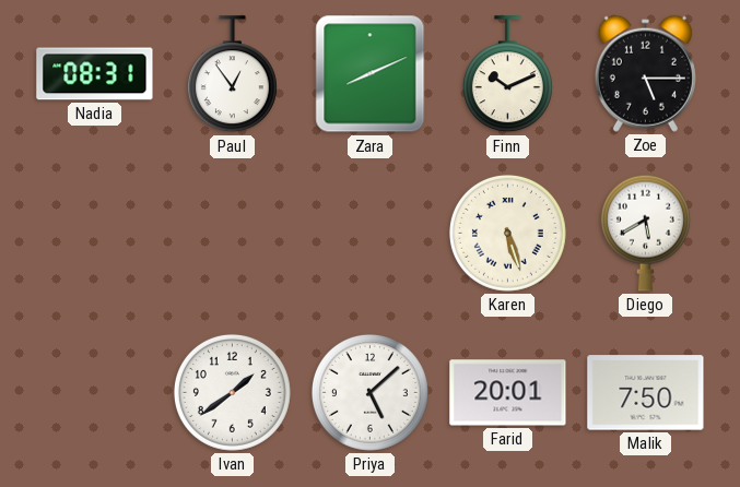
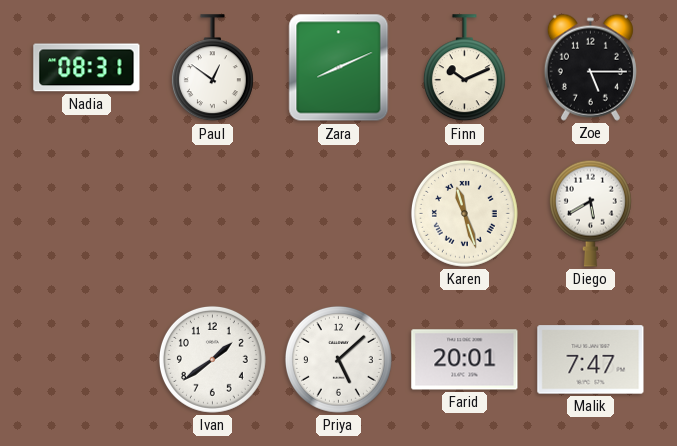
Paul: 12:54 -> 12:51
Karen: 5:27 -> 11:27
Malik: 7:50 -> 7:47
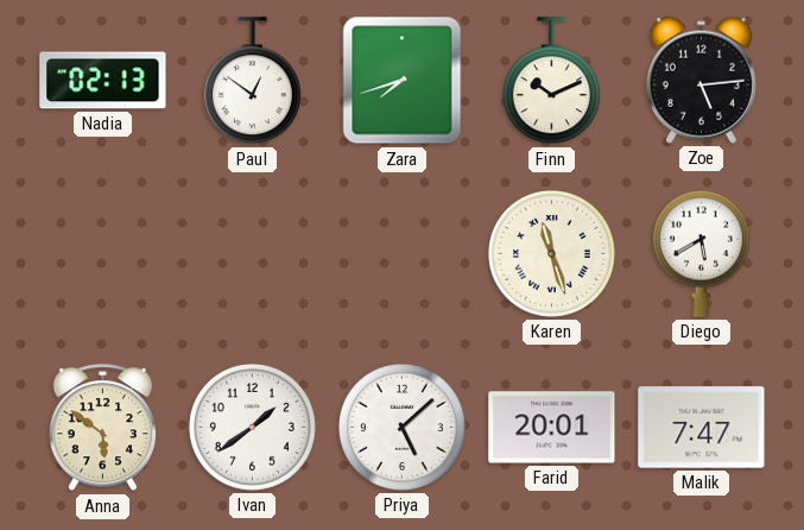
Nadia: 08:31 -> 02:13
Zara: 8:11 -> 7:42
Zoe: 5:15 -> 5:14
Anna: none -> 5:51
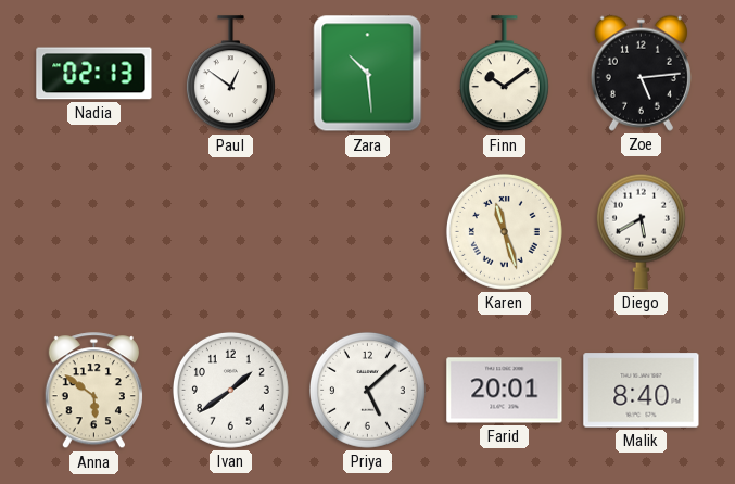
Zara: 7:42 -> 10:29
Finn: 10:11 -> 10:09
Malik: 7:47 -> 8:40
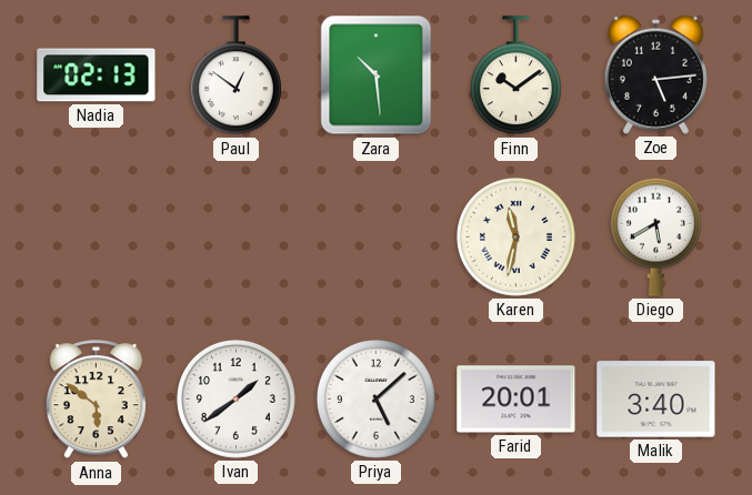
Karen: 11:27 -> 11:32
Malik: 8:40 -> 3:40
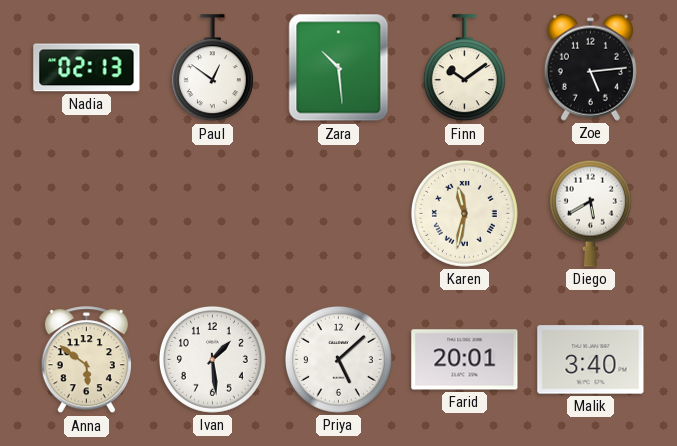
Ivan: 1:39 -> 1:29
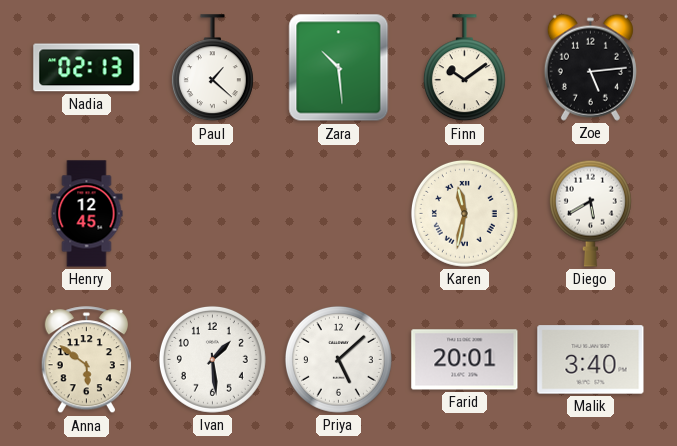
Paul: 12:51 -> 1:22
Henry: none -> 12:45
